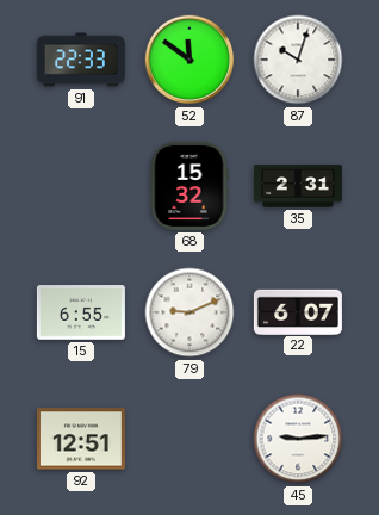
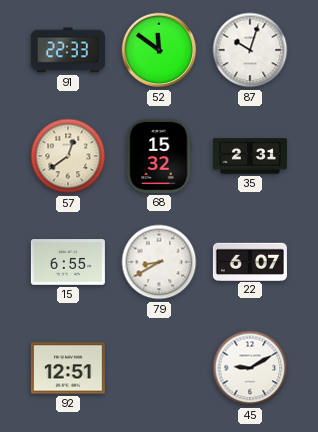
57: none -> 12:39
79: 9:11 -> 8:40
45: 9:14 -> 9:10
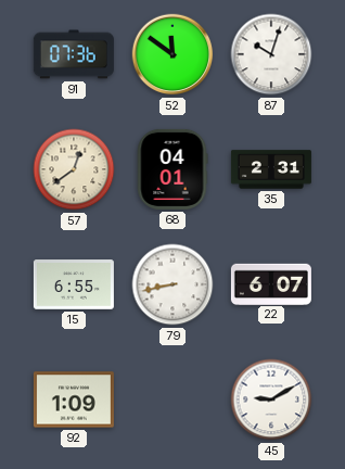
91: 22:33 -> 07:36
68: 15:32 -> 04:01
79: 8:40 -> 8:43
92: 12:51 -> 1:09
